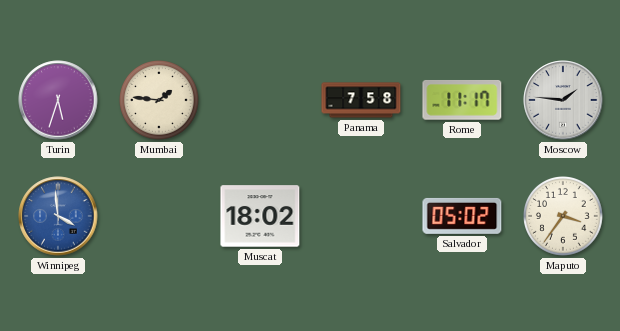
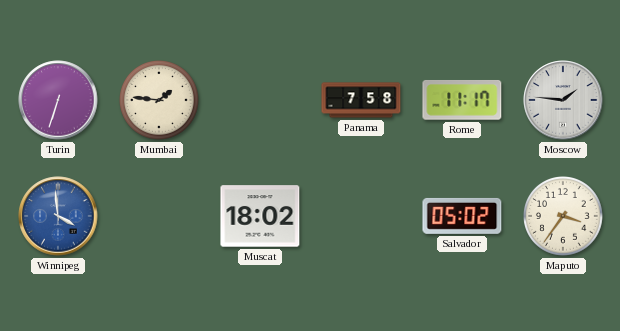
Turin: 5:33 -> 6:33
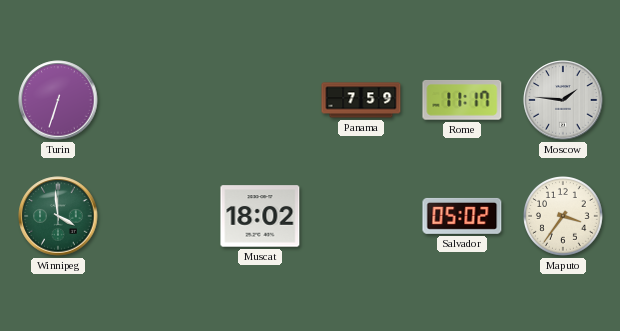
Mumbai: 1:46 -> none
Panama: 7:58 -> 7:59
Winnipeg dial: blue -> green
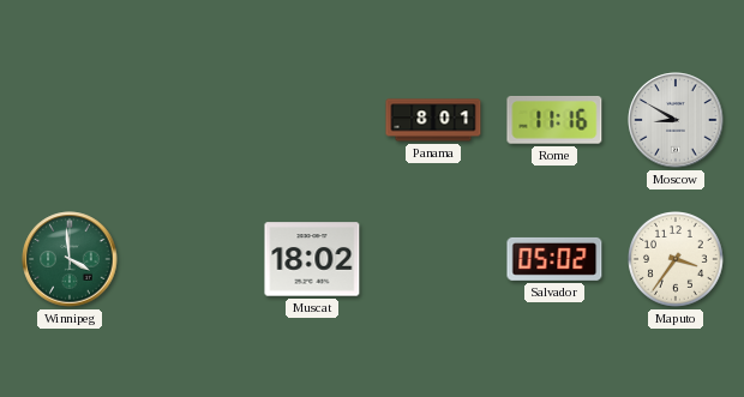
Turin: 6:33 -> none
Panama: 7:59 -> 8:01
Rome: 11:17 -> 11:16
Moscow: 1:46 -> 8:50
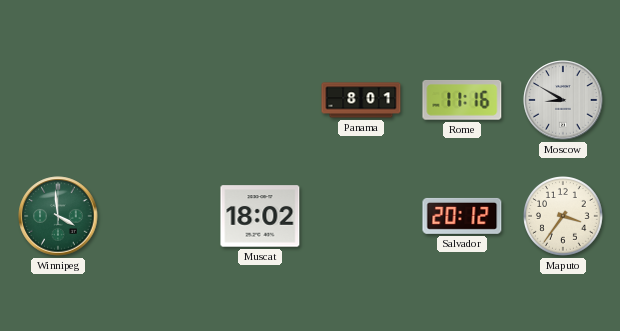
Salvador: 05:02 -> 20:12
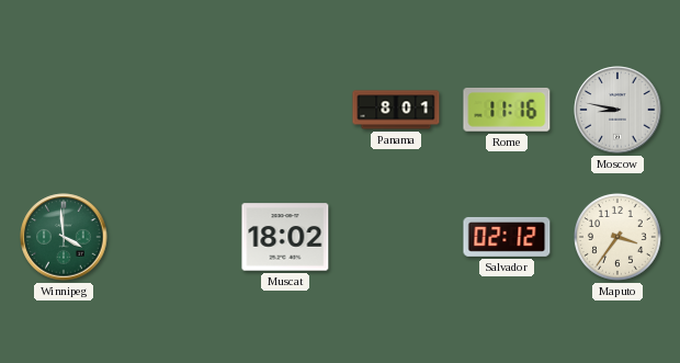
Moscow: 8:50 -> 8:47
Salvador: 20:12 -> 02:12
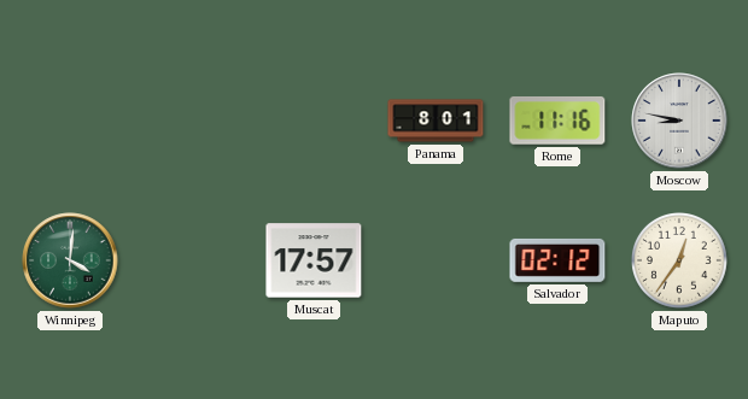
Winnipeg: 3:59 -> 4:01
Muscat: 18:02 -> 17:57
Maputo: 3:36 -> 12:36
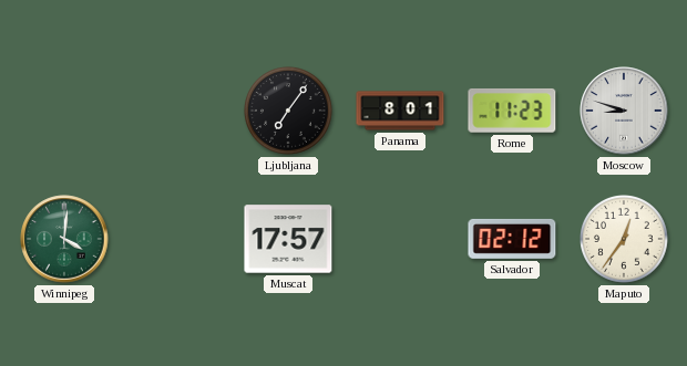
Ljubljana: none -> 7:06
Rome: 11:16 -> 11:23
Moscow: 8:47 -> 8:48
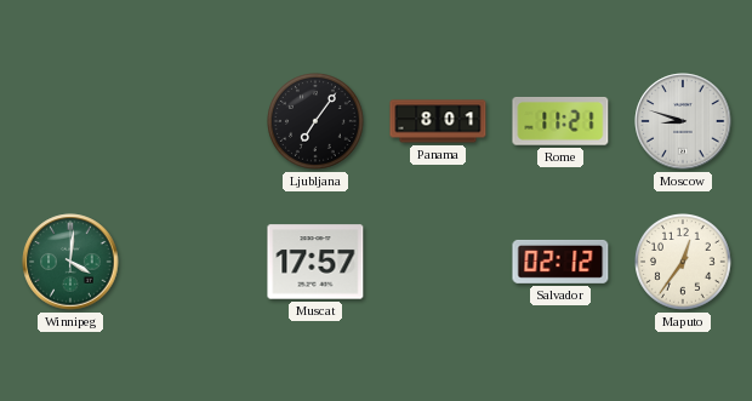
Rome: 11:23 -> 11:21
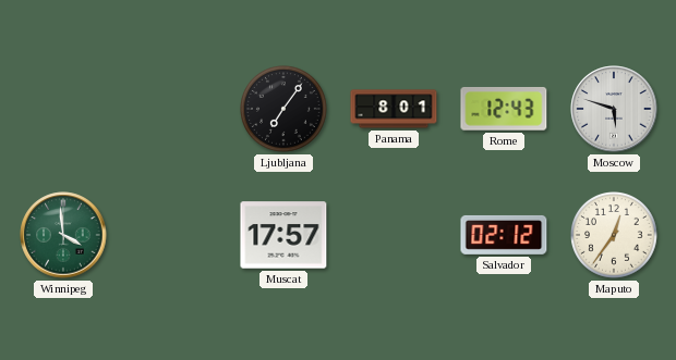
Rome: 11:21 -> 12:43
Moscow: 8:48 -> 5:48
Winnipeg: 4:01 -> 3:59
